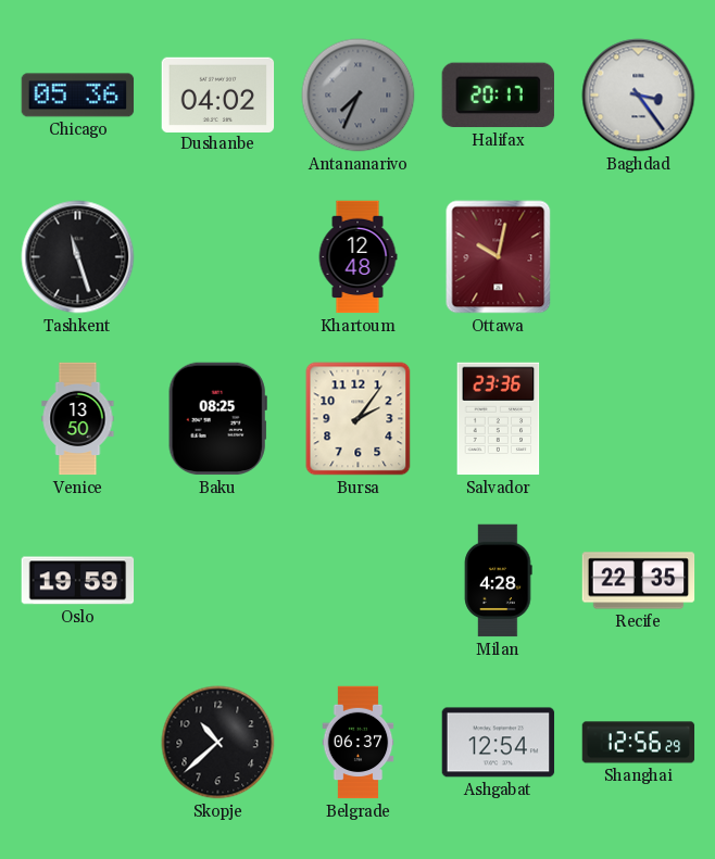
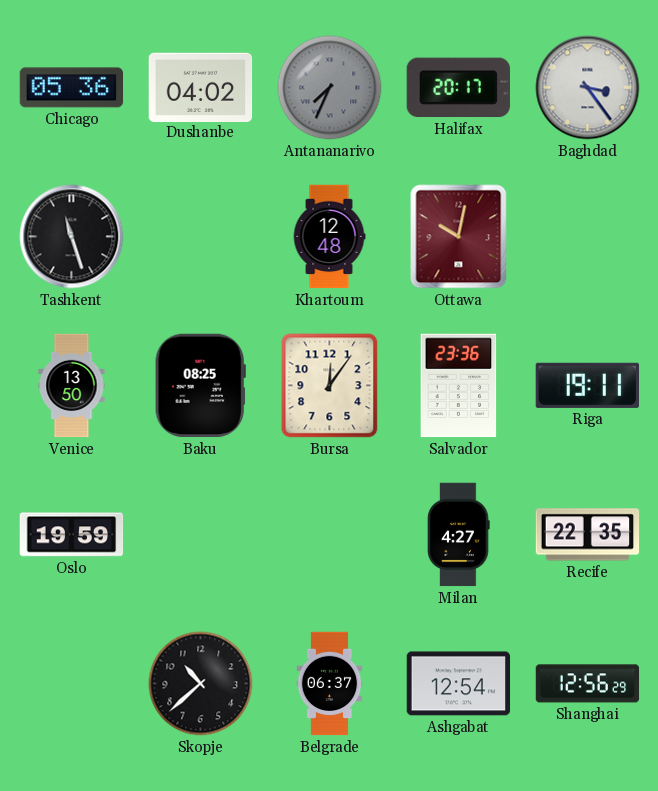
Bursa: 2:06 -> 12:06
Riga: none -> 19:11
Milan: 4:28 -> 4:27
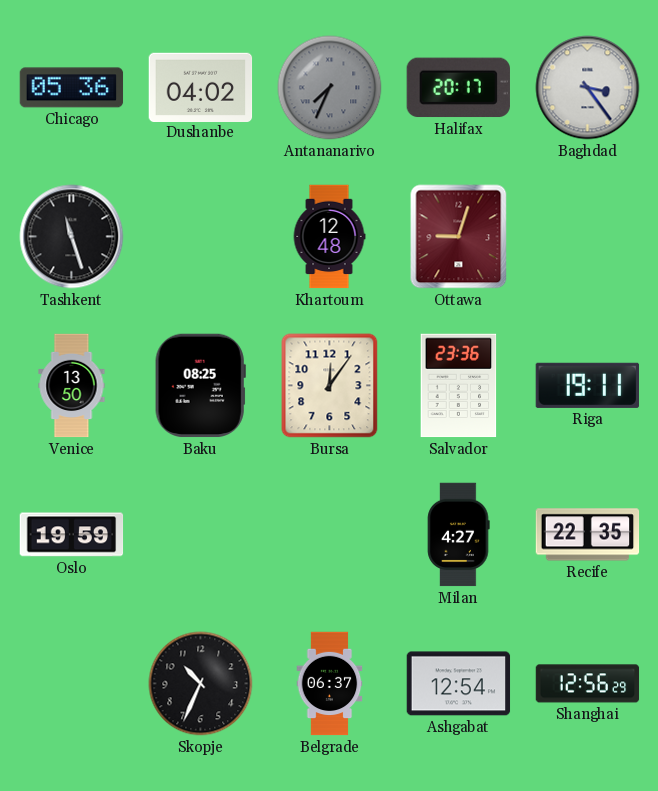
Ottawa: 10:02 -> 9:03
Skopje: 10:38 -> 10:34
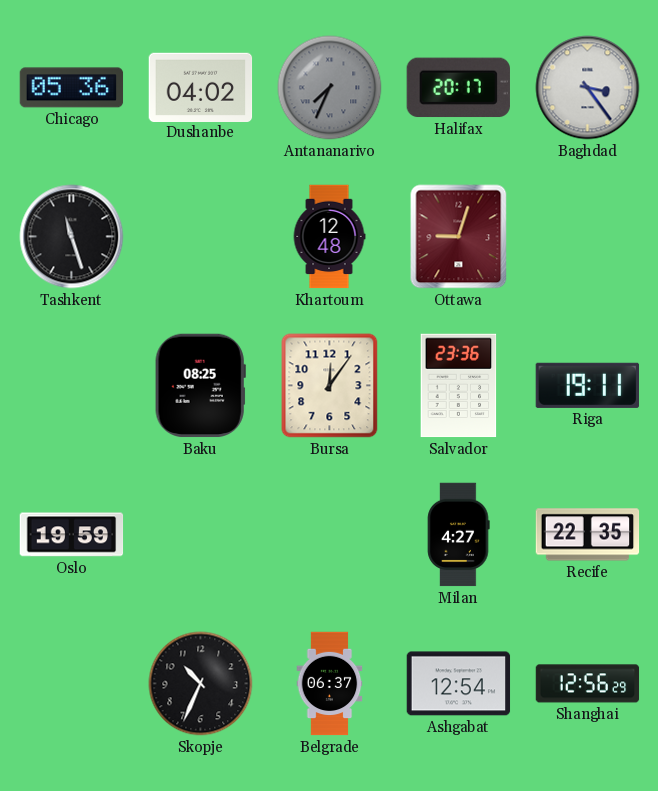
Venice: 13:50 -> none
